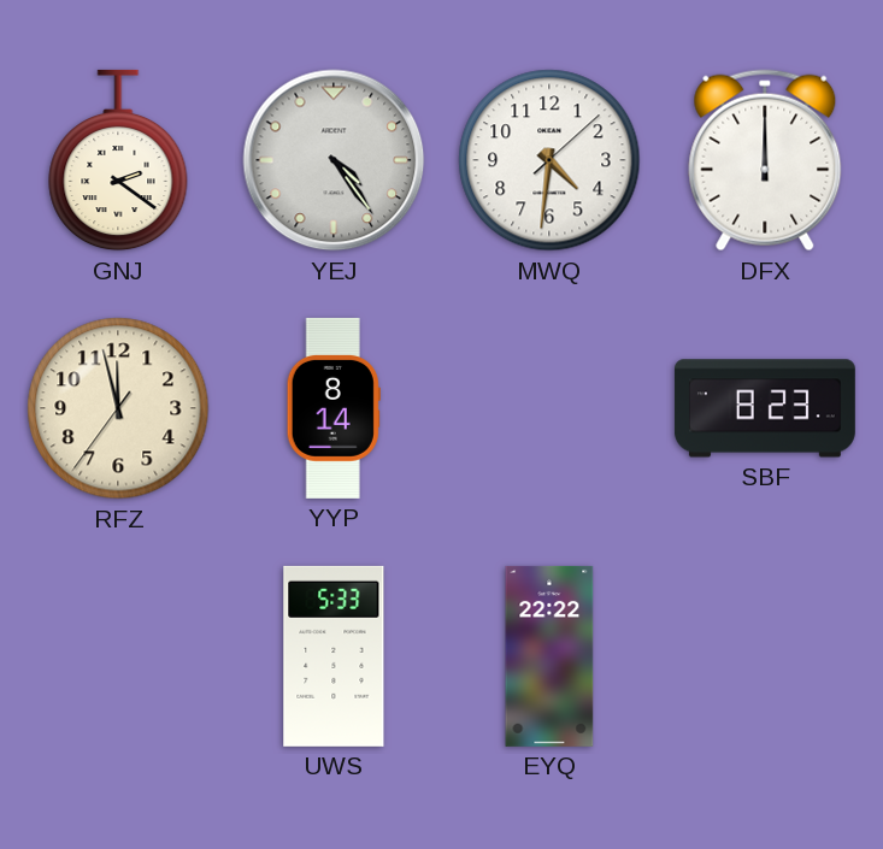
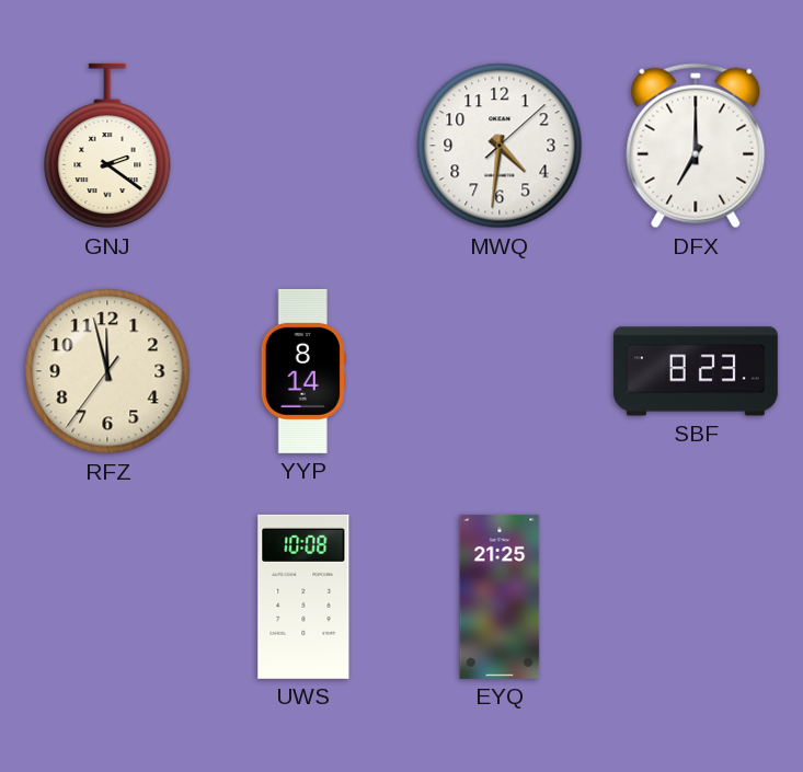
YEJ: 4:24 -> none
DFX: 12:00 -> 7:00
UWS: 5:33 -> 10:08
EYQ: 22:22 -> 21:25
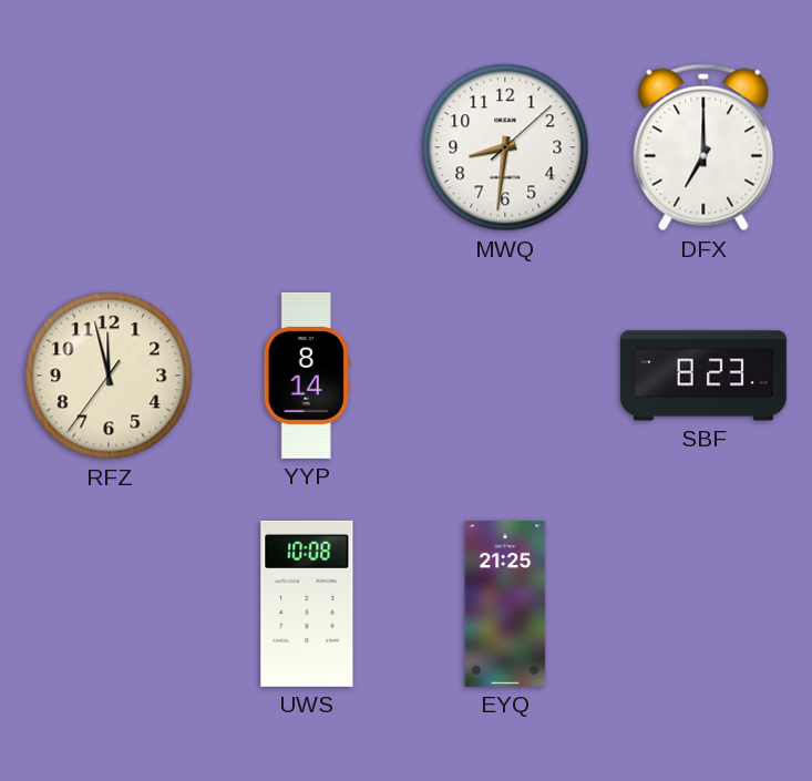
GNJ: 2:21 -> none
MWQ: 4:31 -> 8:31
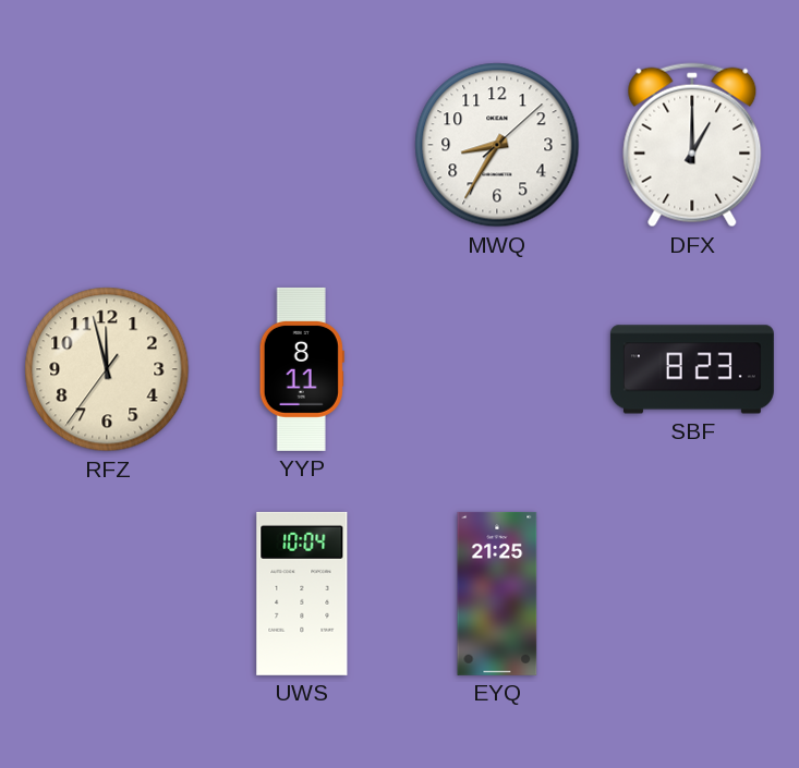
MWQ: 8:31 -> 8:35
DFX: 7:00 -> 1:00
YYP: 8:14 -> 8:11
UWS: 10:08 -> 10:04
